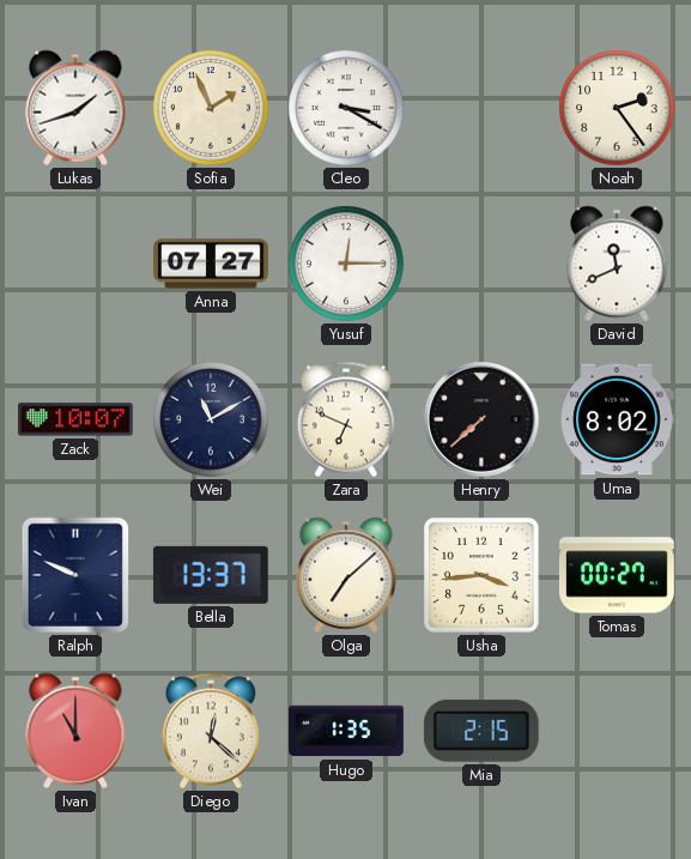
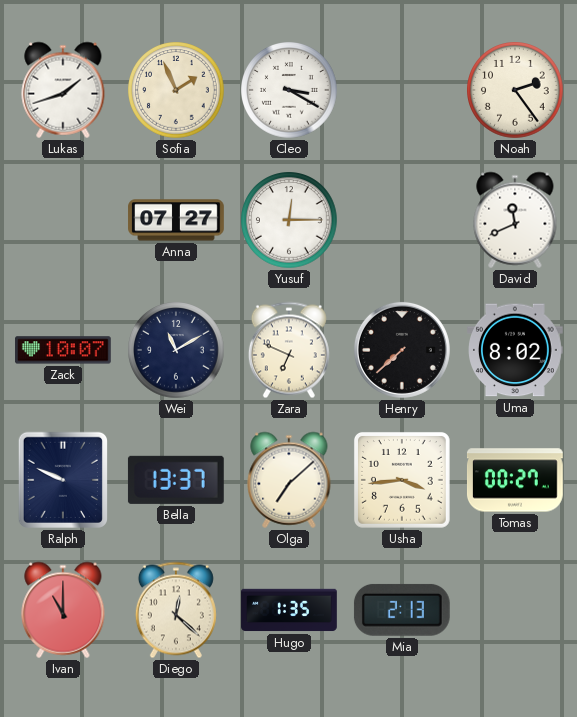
Mia: 2:15 -> 2:13
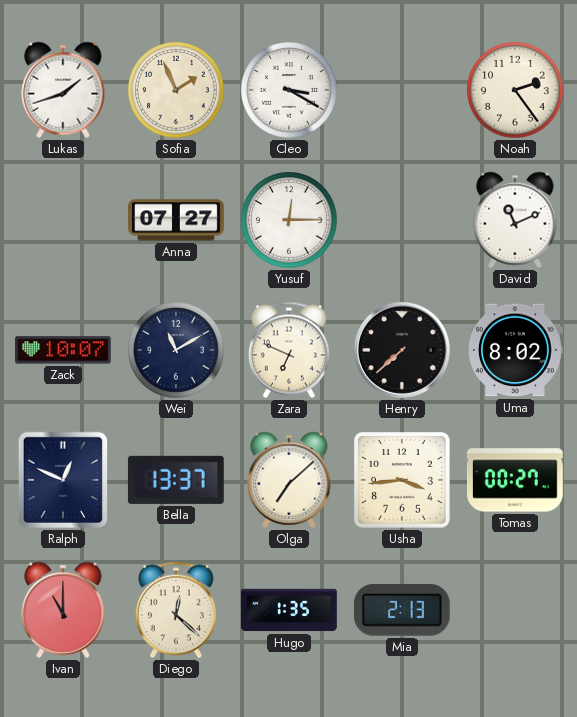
David: 11:41 -> 11:11
Ralph: 9:49 -> 12:49
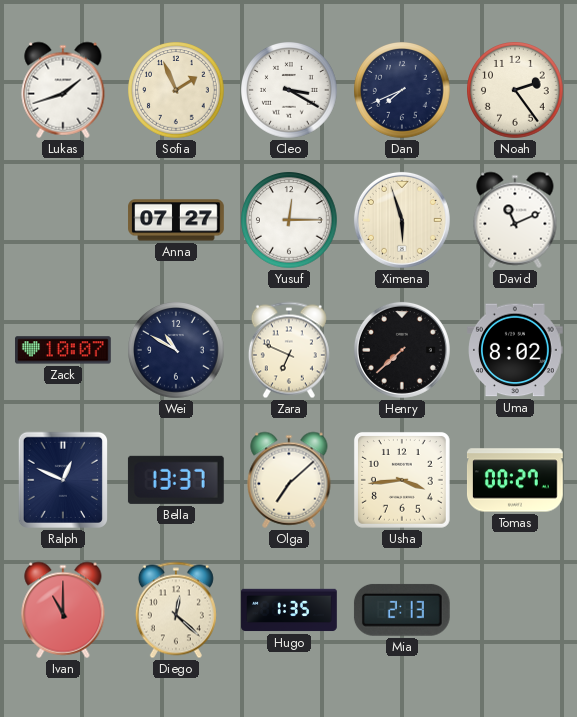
Dan: none -> 7:41
Ximena: none -> 5:57
Wei: 11:10 -> 10:50
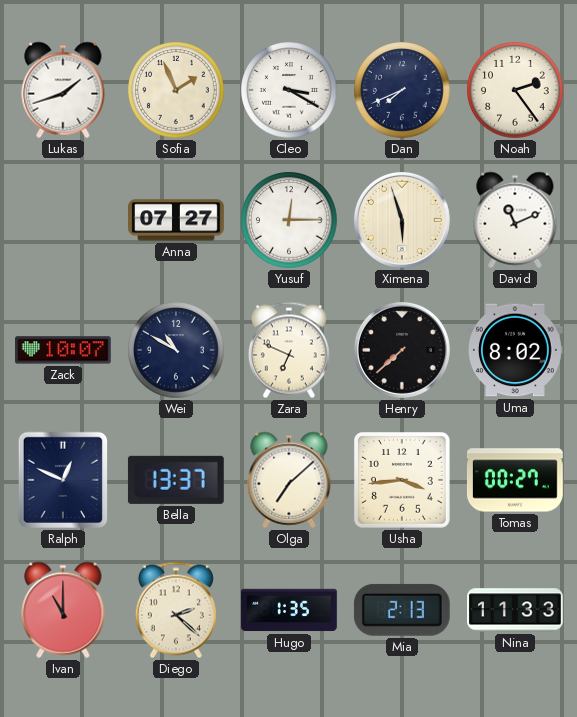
Diego: 12:22 -> 2:22
Nina: none -> 11:33
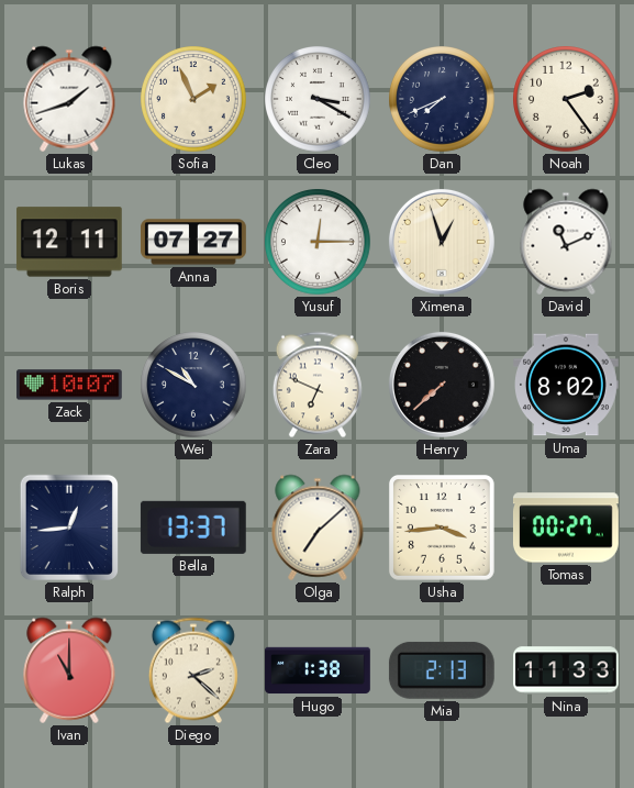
Boris: none -> 12:11
Ximena: 5:57 -> 12:57
Ralph: 12:49 -> 12:44
Hugo: 1:35 -> 1:38
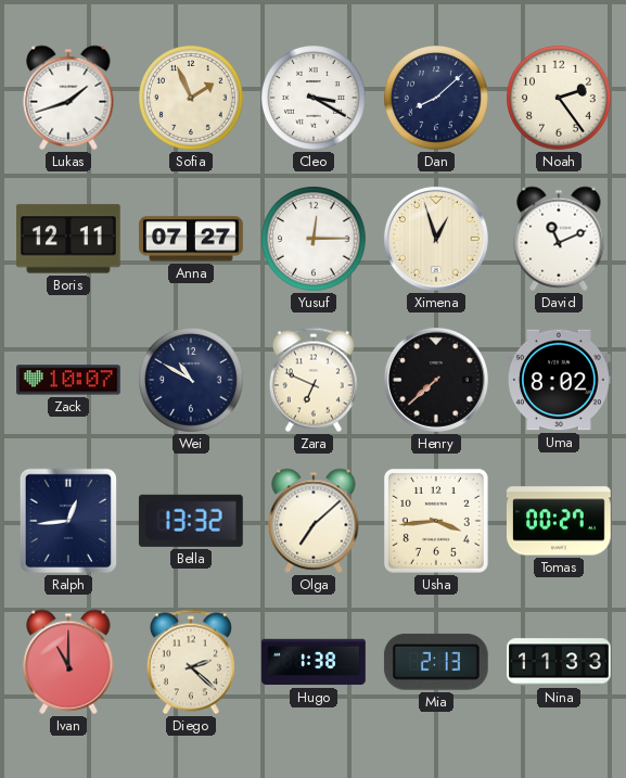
Dan: 7:41 -> 8:08
Bella: 13:37 -> 13:32
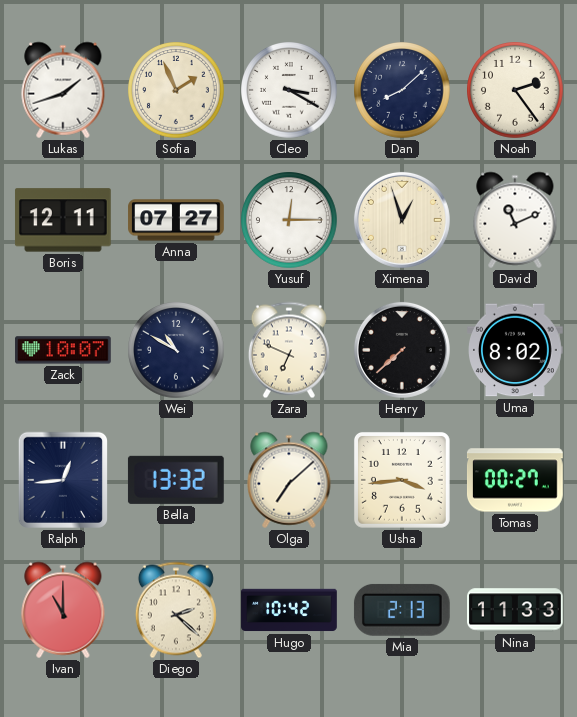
Hugo: 1:38 -> 10:42
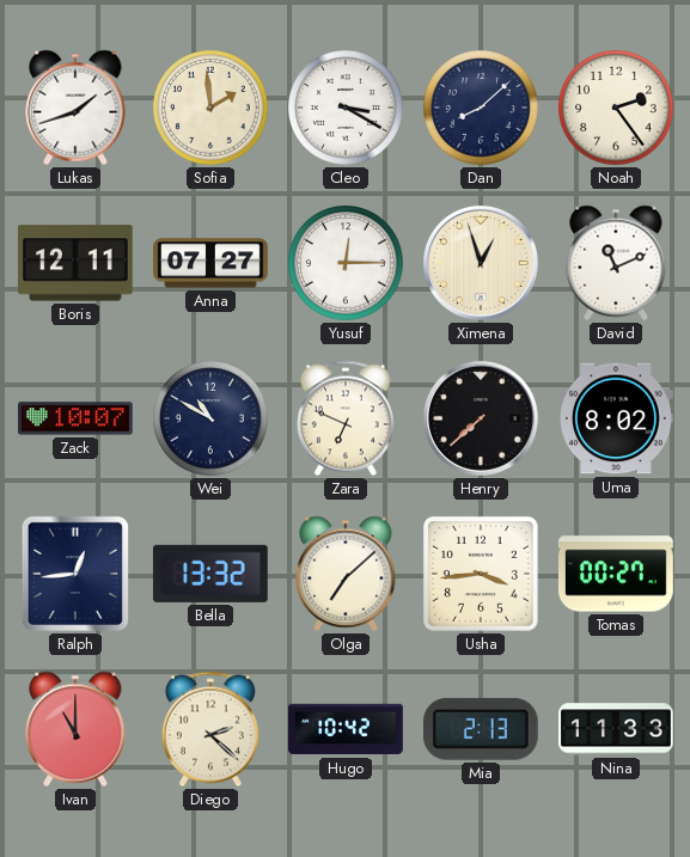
Sofia: 1:56 -> 1:59
